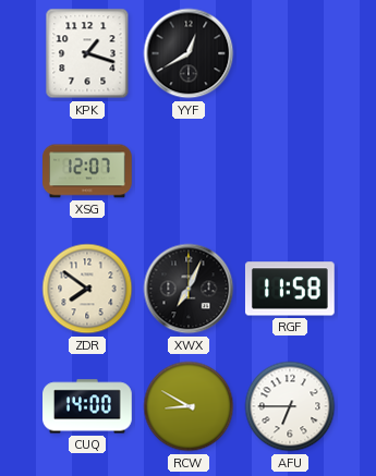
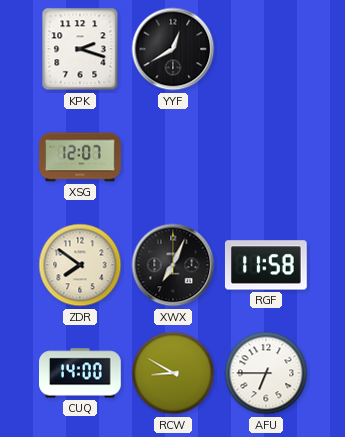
KPK: 1:18 -> 2:18
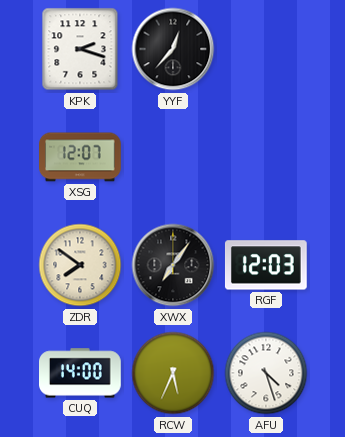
YYF: 12:40 -> 12:37
XWX: 7:04 -> 7:06
RGF: 11:58 -> 12:03
RCW: 8:50 -> 5:34
AFU: 6:45 -> 4:27
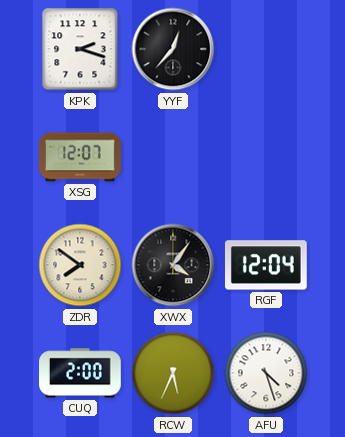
XWX: 7:06 -> 4:06
RGF: 12:03 -> 12:04
CUQ: 14:00 -> 2:00
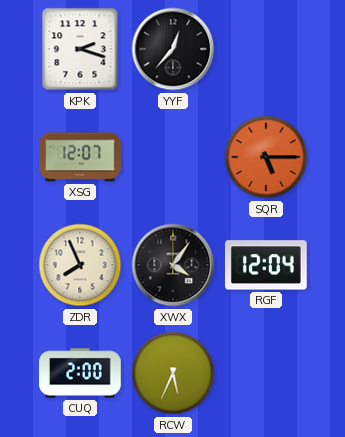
SQR: none -> 5:15
ZDR: 7:51 -> 7:56
AFU: 4:27 -> none
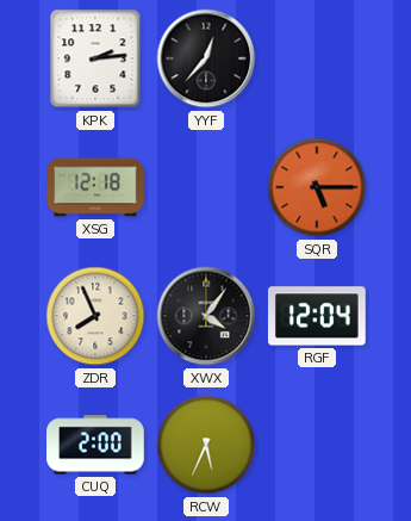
KPK: 2:18 -> 2:14
XSG: 12:07 -> 12:18
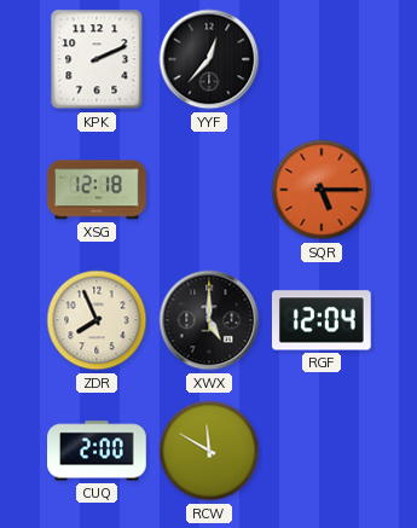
KPK: 2:14 -> 2:11
XWX: 4:06 -> 5:00
RCW: 5:34 -> 11:50
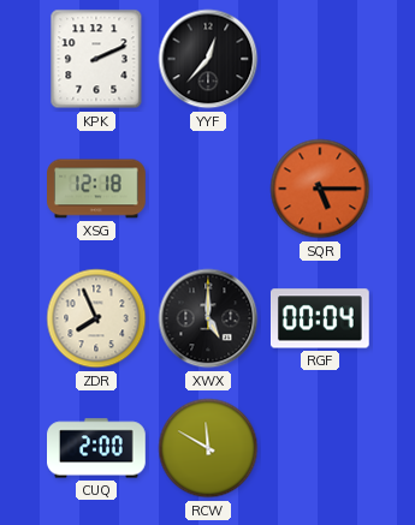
RGF: 12:04 -> 00:04
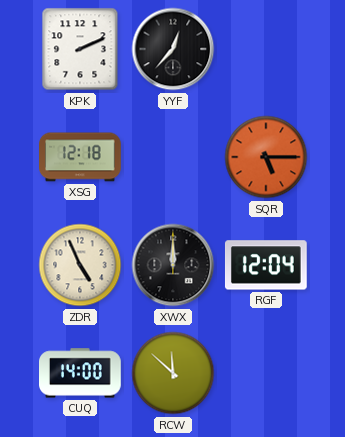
ZDR: 7:56 -> 4:56
XWX: 5:00 -> 12:00
RGF: 00:04 -> 12:04
CUQ: 2:00 -> 14:00
RCW: 11:50 -> 11:52
